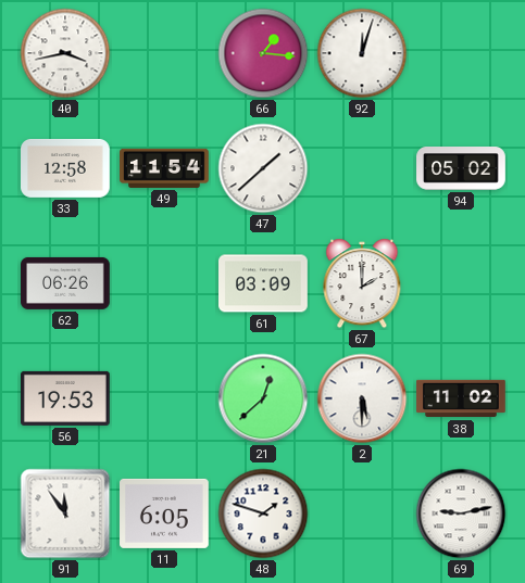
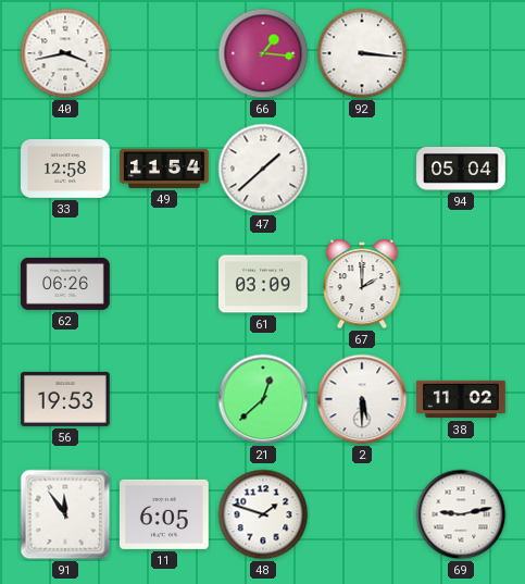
92: 12:03 -> 3:16
94: 05:02 -> 05:04
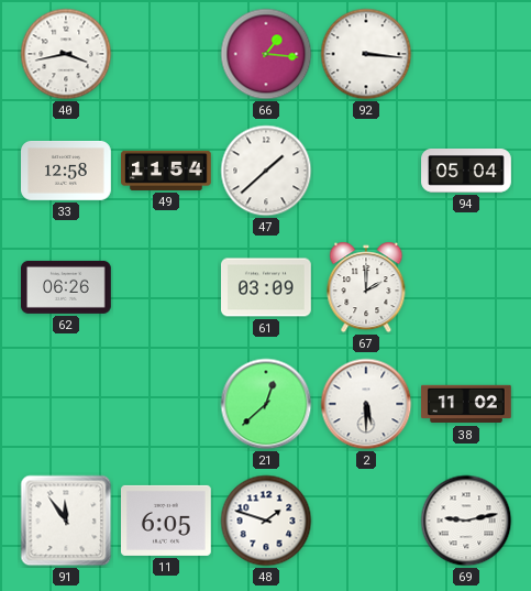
56: 19:53 -> none
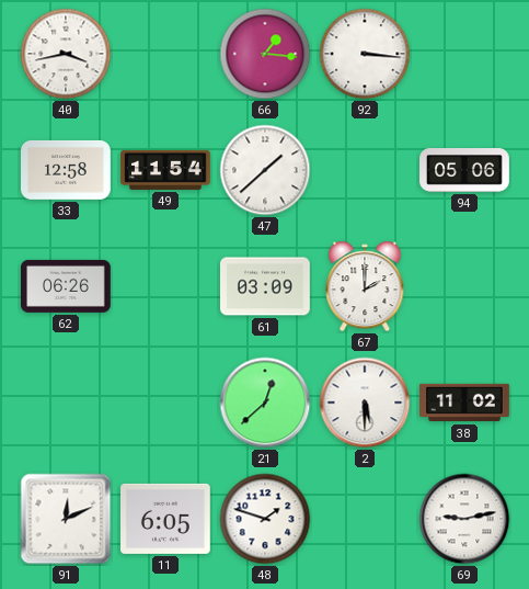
94: 05:04 -> 05:06
91: 11:54 -> 12:11
